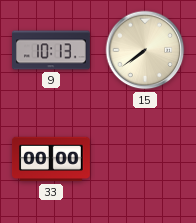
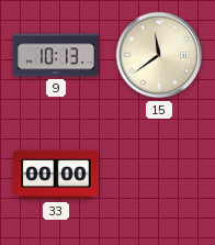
15: 7:39 -> 11:39
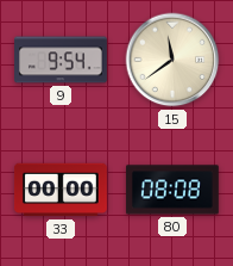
9: 10:13 -> 9:54
80: none -> 08:08
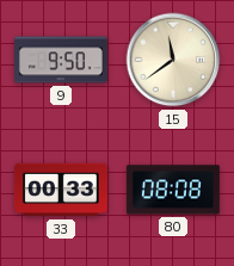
9: 9:54 -> 9:50
33: 00:00 -> 00:33
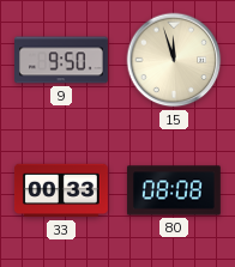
15: 11:39 -> 11:57
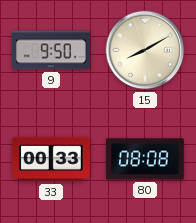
15: 11:57 -> 8:10
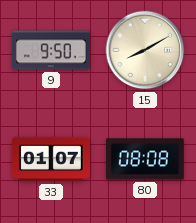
33: 00:33 -> 01:07
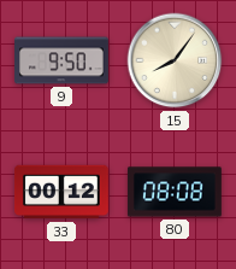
15: 8:10 -> 8:06
33: 01:07 -> 00:12
